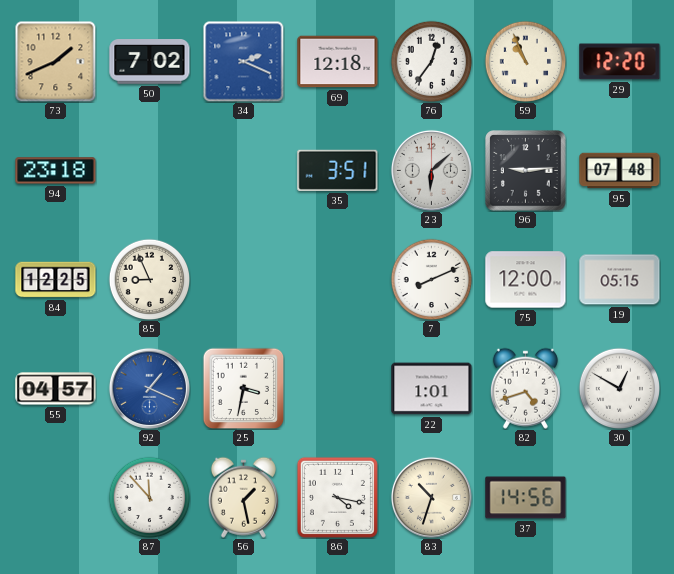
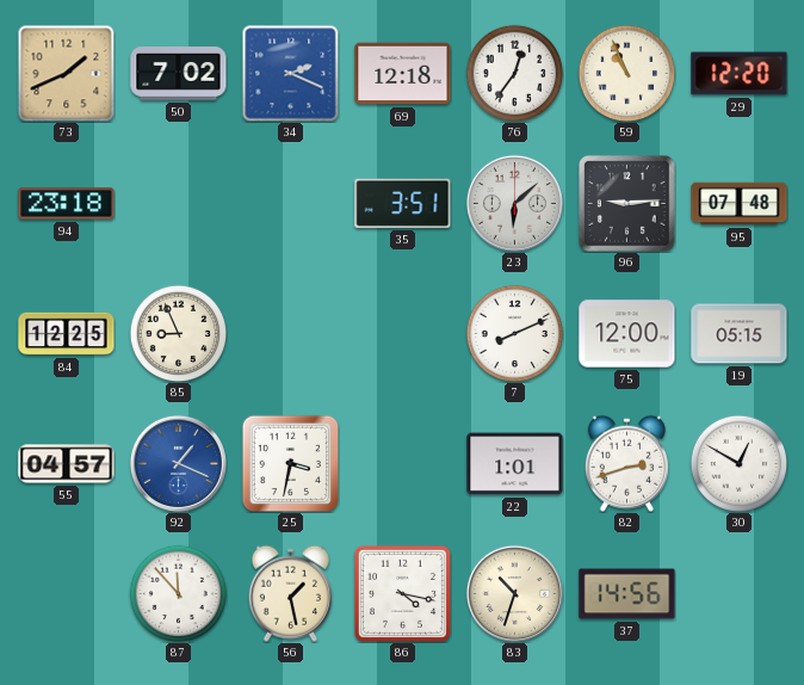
82: 4:42 -> 2:42
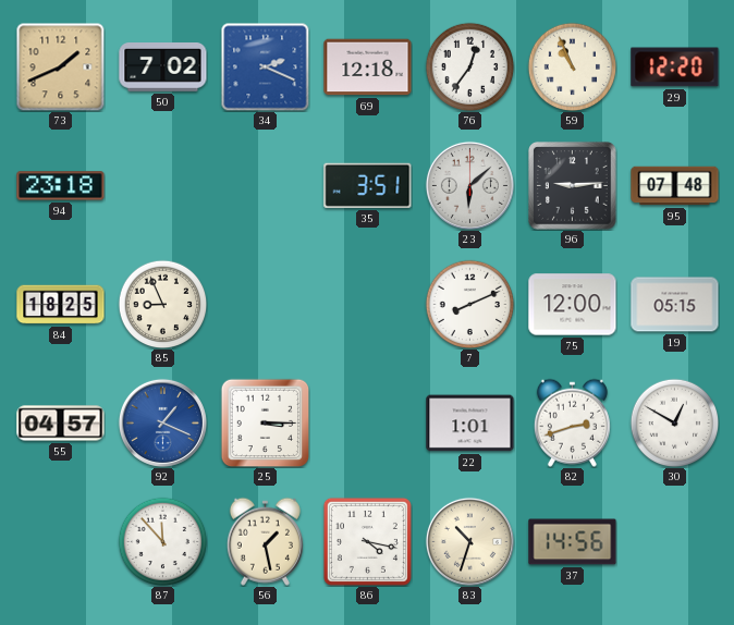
84: 12:25 -> 18:25
25: 3:32 -> 3:15
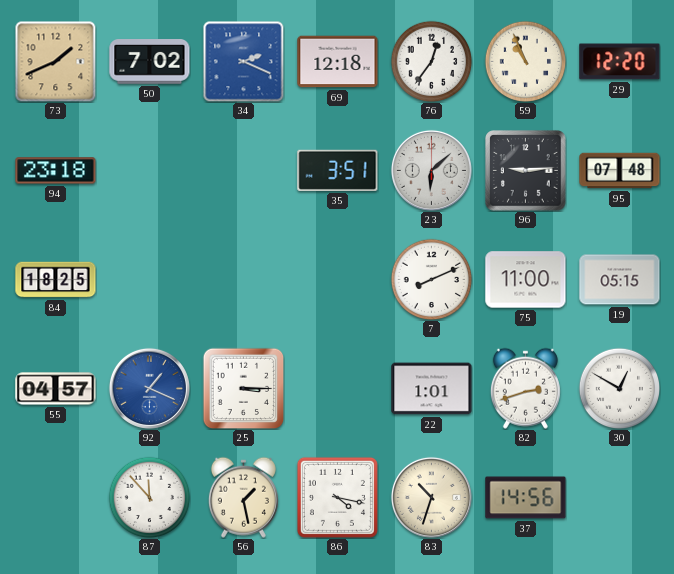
85: 8:56 -> none
75: 12:00 -> 11:00
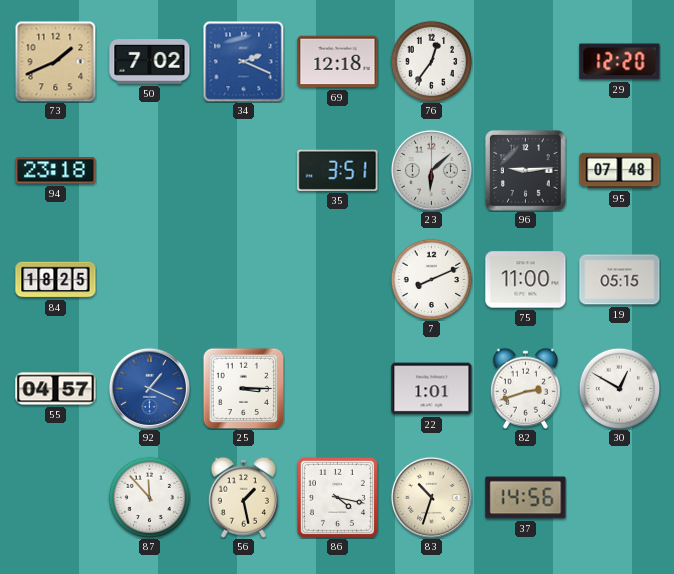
59: 10:56 -> none
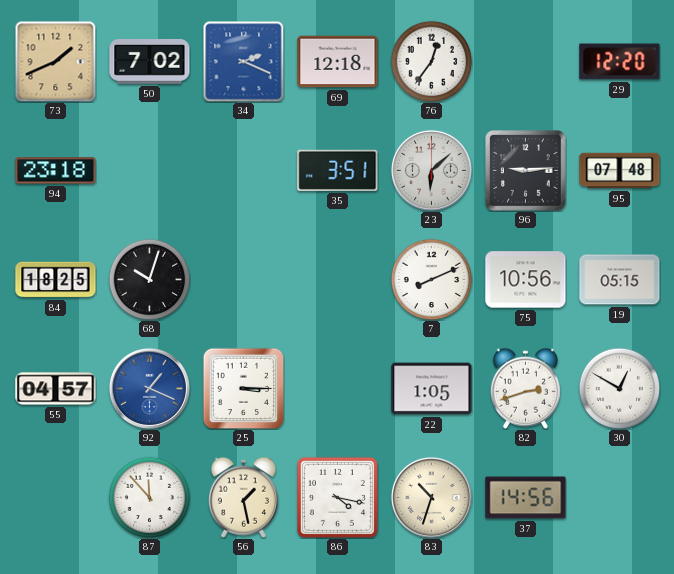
68: none -> 10:03
75: 11:00 -> 10:56
22: 1:01 -> 1:05
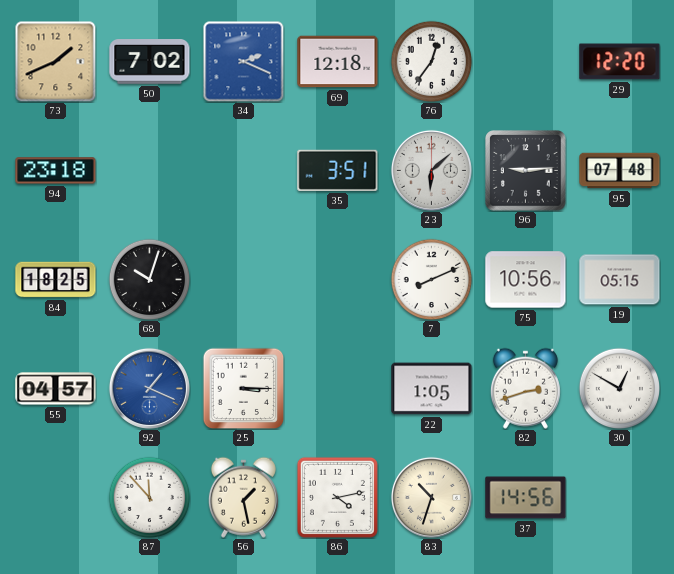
86: 4:17 -> 4:13
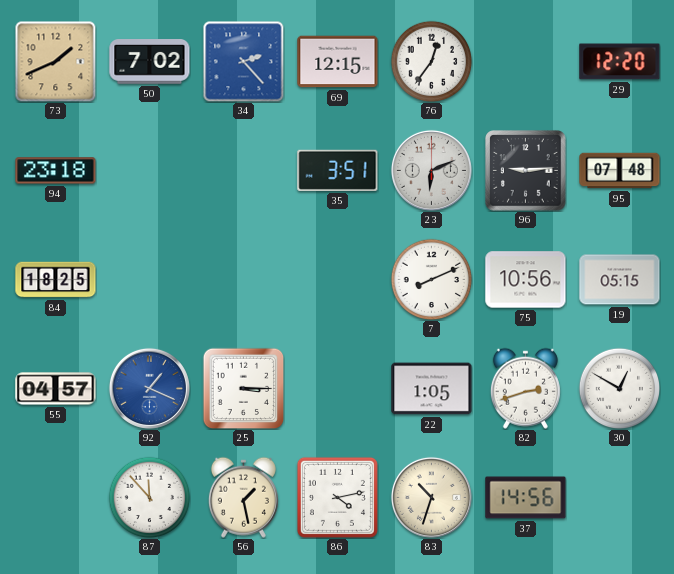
34: 2:19 -> 2:23
69: 12:18 -> 12:15
23: 6:08 -> 6:11
68: 10:03 -> none
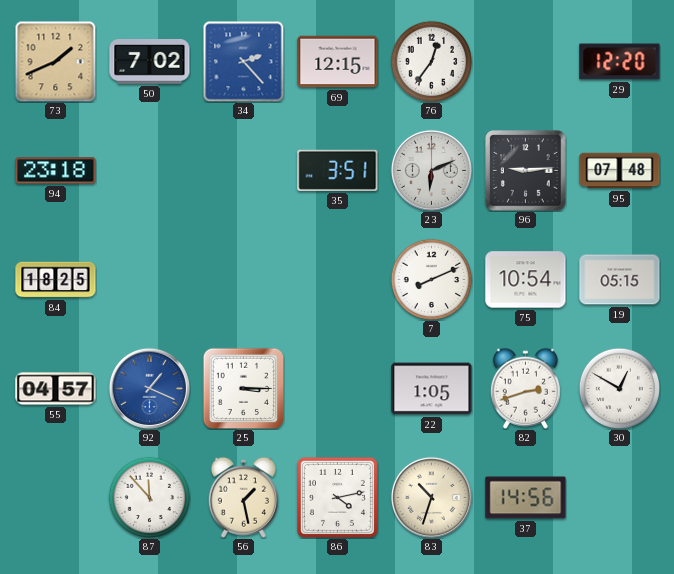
75: 10:56 -> 10:54
